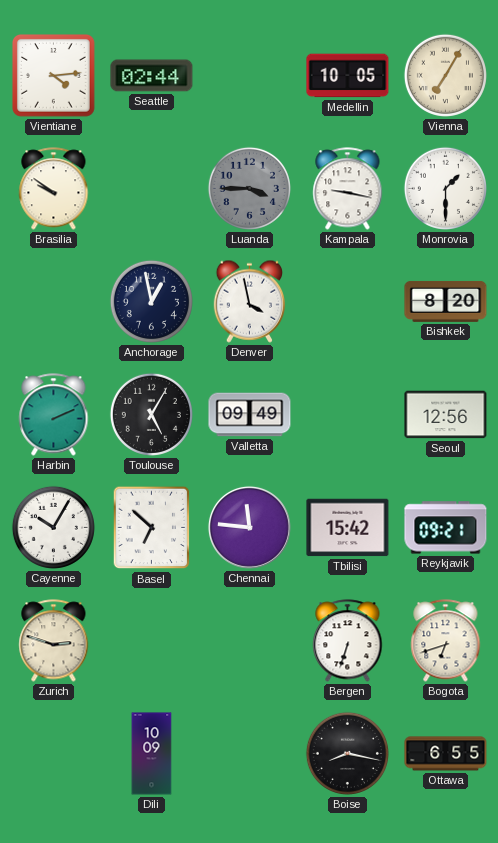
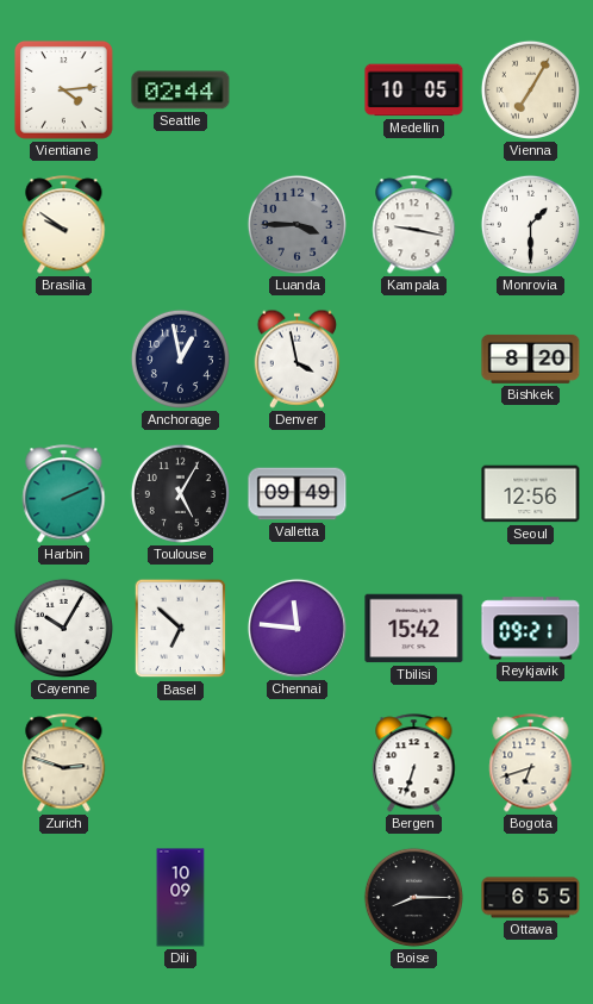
Boise: 8:17 -> 8:15
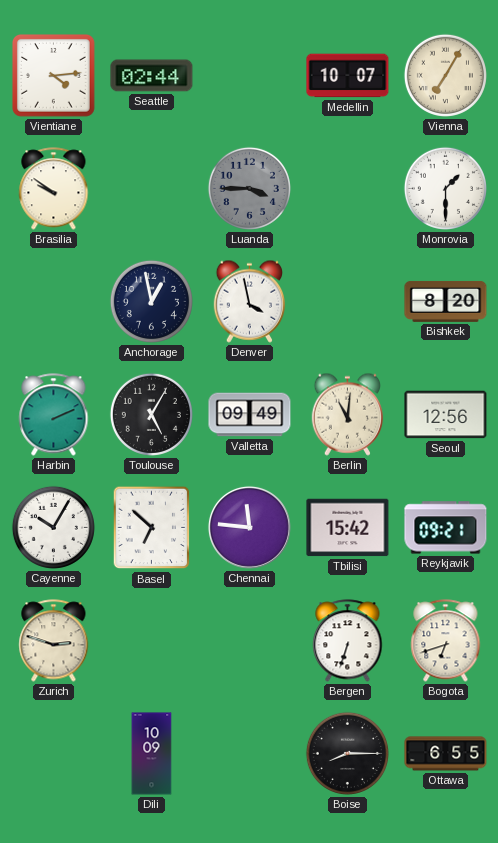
Medellin: 10:05 -> 10:07
Kampala: 9:17 -> none
Berlin: none -> 11:01
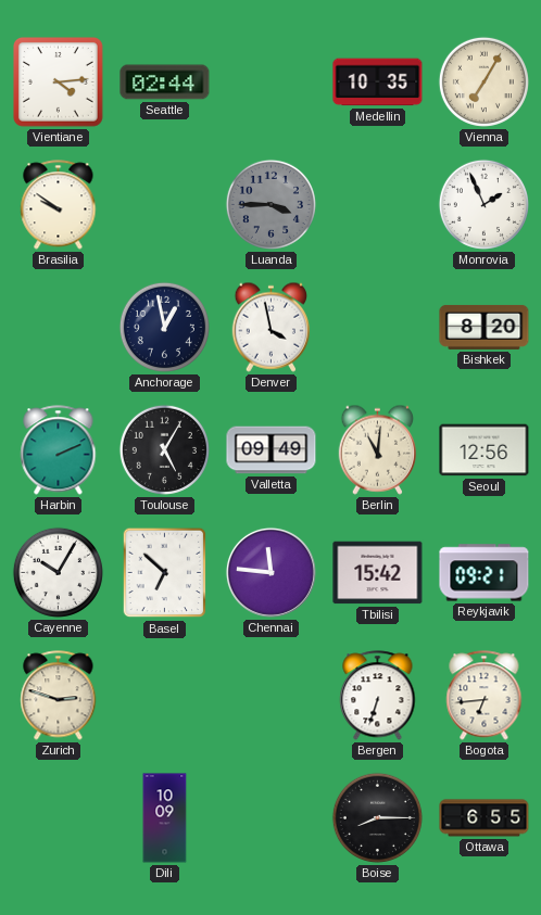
Medellin: 10:07 -> 10:35
Monrovia: 1:30 -> 1:56
Bogota: 6:42 -> 6:44
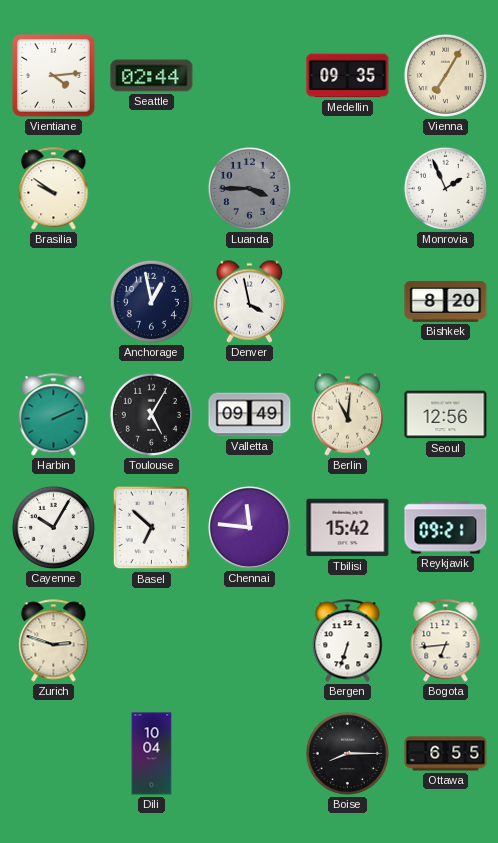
Medellin: 10:35 -> 09:35
Dili: 10:09 -> 10:04
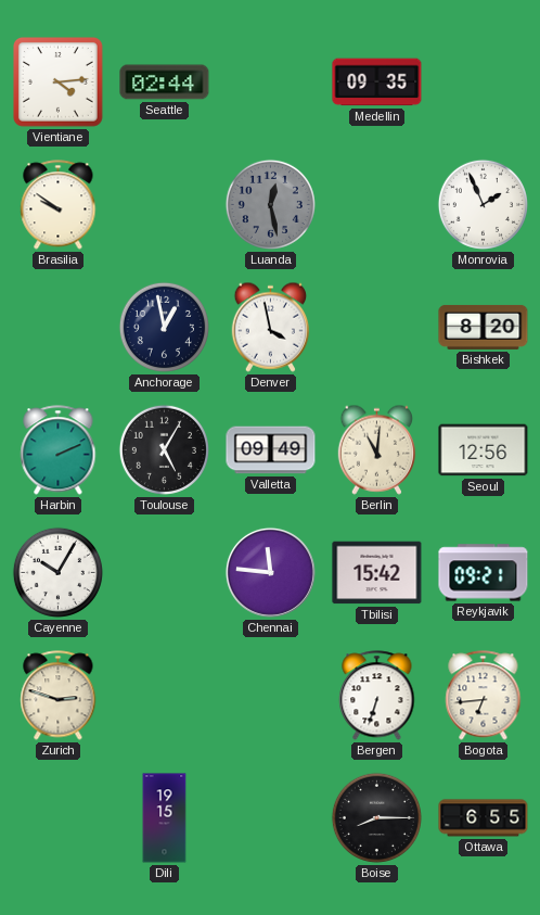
Vienna: 7:05 -> none
Luanda: 3:45 -> 12:28
Basel: 6:52 -> none
Dili: 10:04 -> 19:15
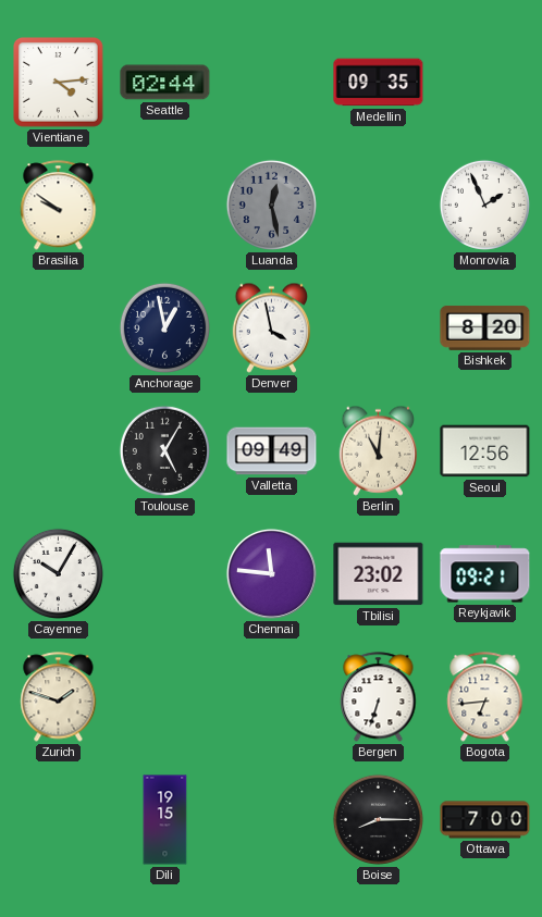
Harbin: 2:11 -> none
Tbilisi: 15:42 -> 23:02
Zurich: 2:48 -> 1:48
Ottawa: 6:55 -> 7:00
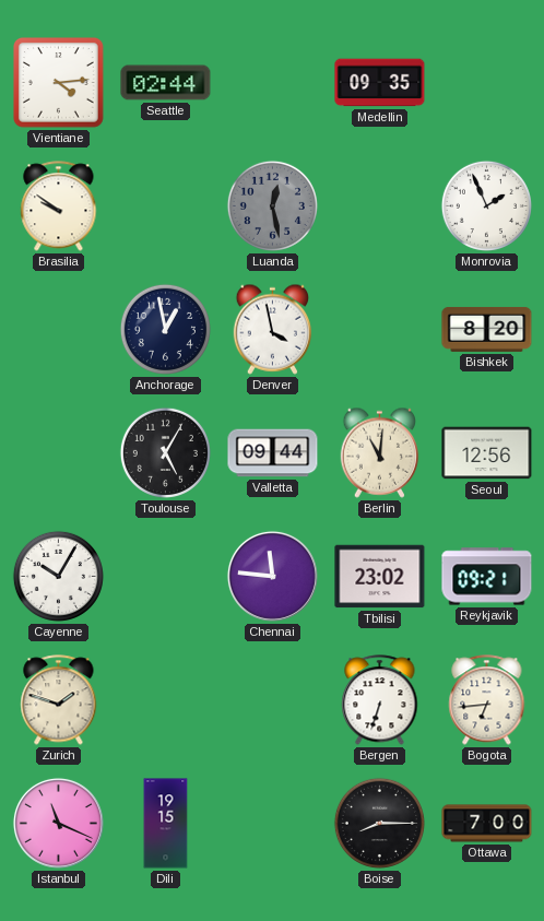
Valletta: 09:49 -> 09:44
Istanbul: none -> 11:19
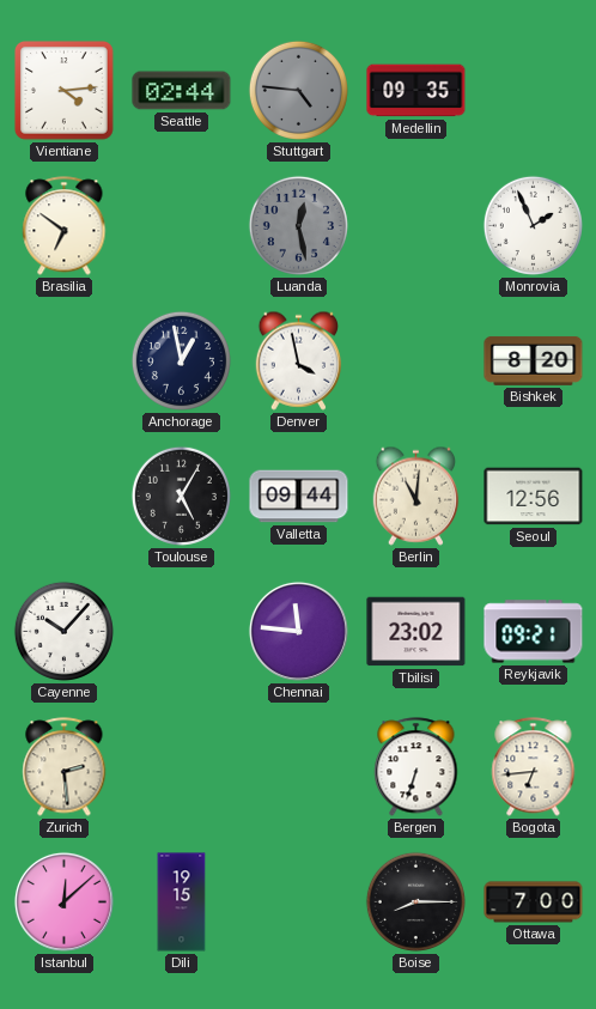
Stuttgart: none -> 4:46
Brasilia: 9:51 -> 6:51
Cayenne: 10:05 -> 10:07
Zurich: 1:48 -> 2:29
Istanbul: 11:19 -> 12:08
